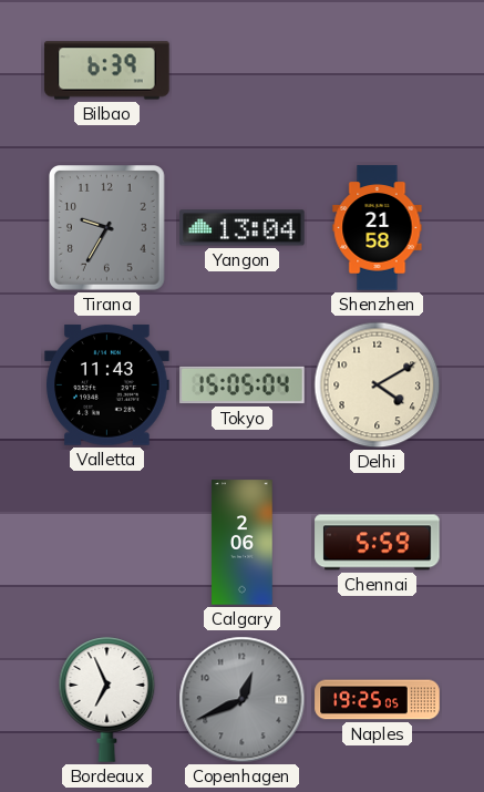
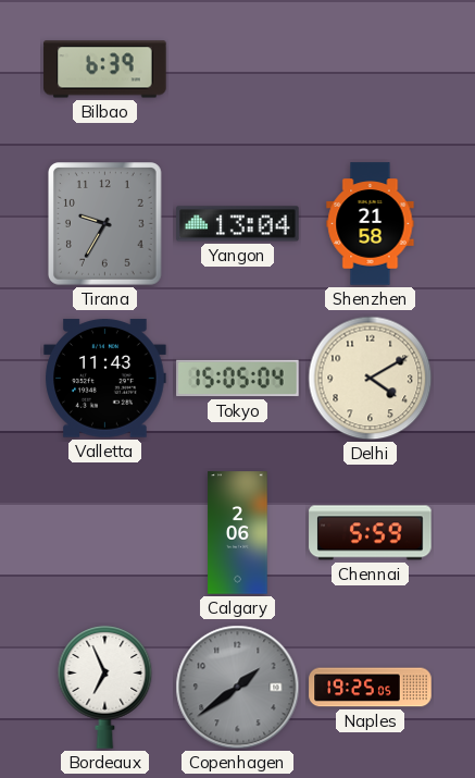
Copenhagen: 12:41 -> 1:39
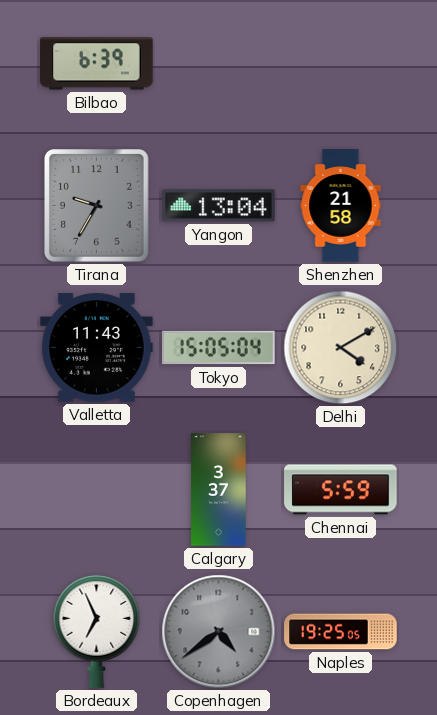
Calgary: 2:06 -> 3:37
Copenhagen: 1:39 -> 4:39
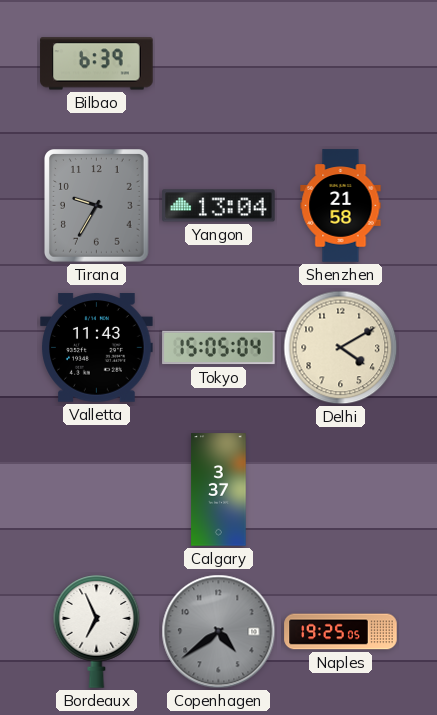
Chennai: 5:59 -> none
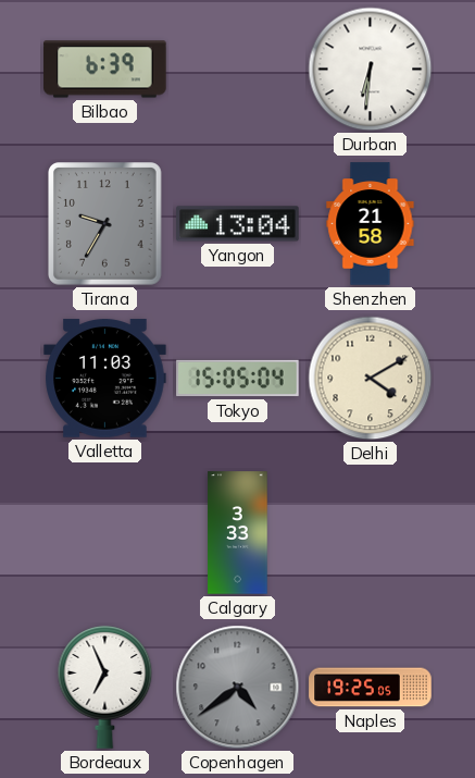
Durban: none -> 6:31
Valletta: 11:43 -> 11:03
Calgary: 3:37 -> 3:33
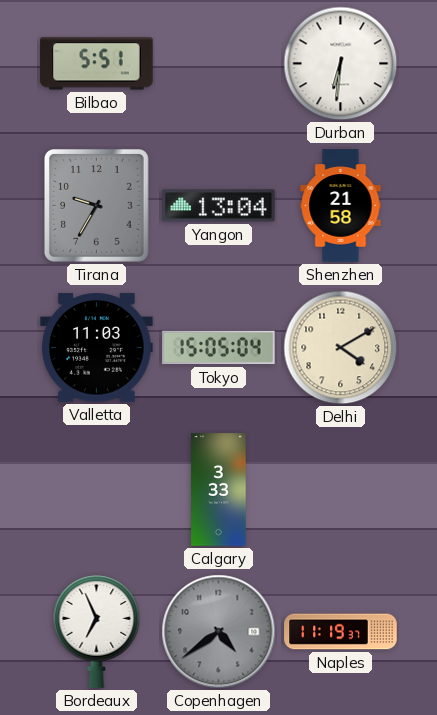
Bilbao: 6:39 -> 5:51
Naples: 19:25 -> 11:19
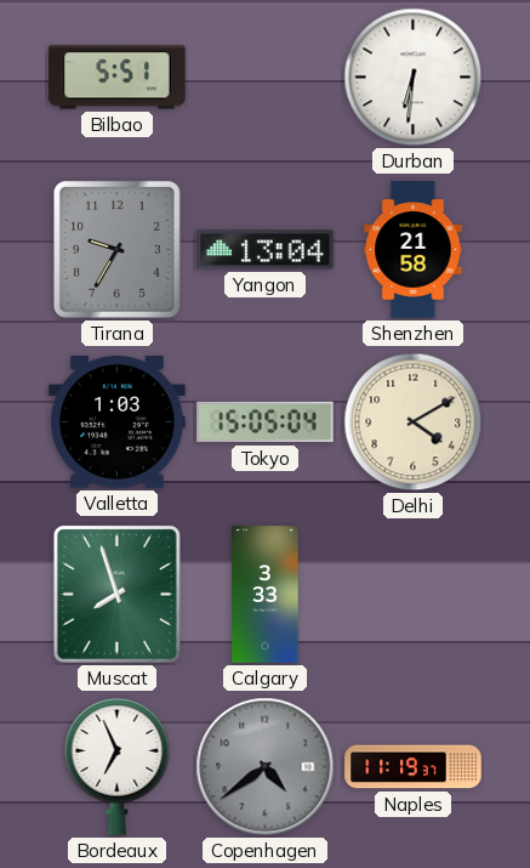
Valletta: 11:03 -> 1:03
Muscat: none -> 7:57
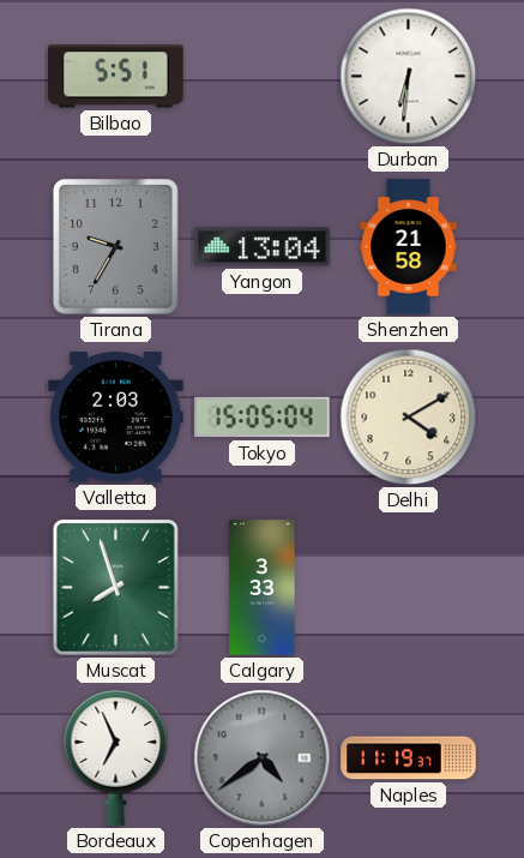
Valletta: 1:03 -> 2:03
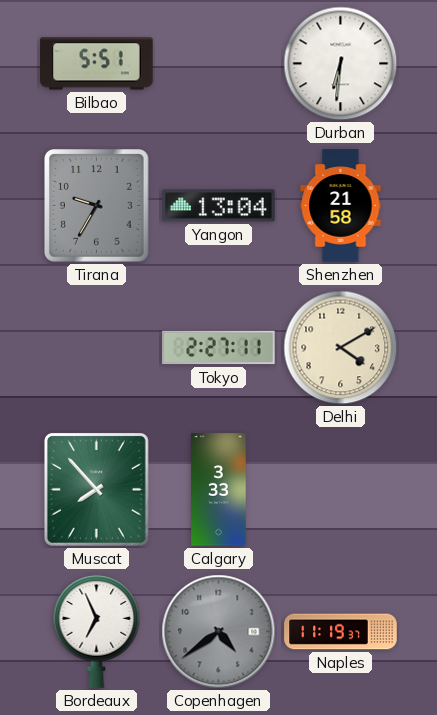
Valletta: 2:03 -> none
Tokyo: 15:05 -> 2:27
Muscat: 7:57 -> 7:53
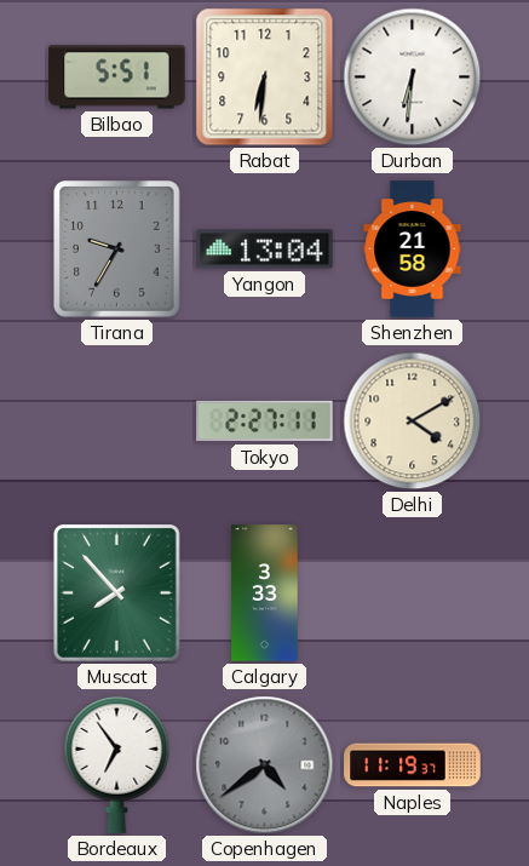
Rabat: none -> 6:31
Bordeaux: 6:56 -> 6:54
